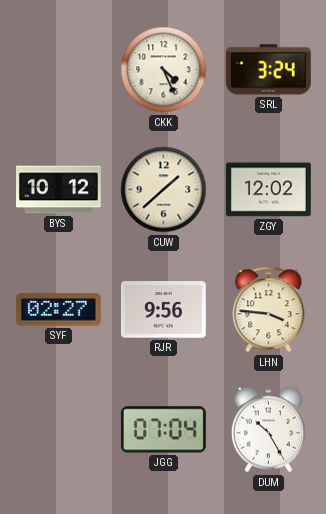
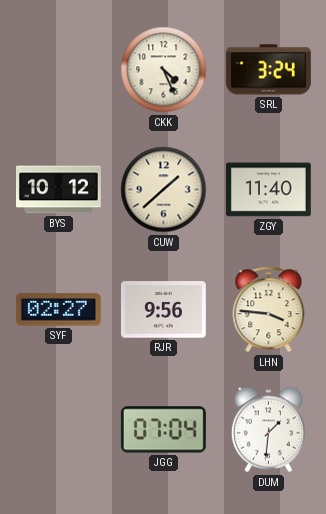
ZGY: 12:02 -> 11:40
DUM: 10:25 -> 1:31
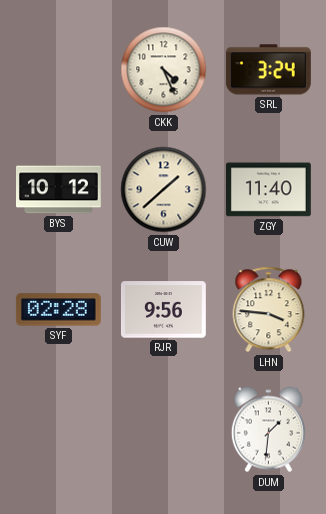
SYF: 02:27 -> 02:28
JGG: 07:04 -> none
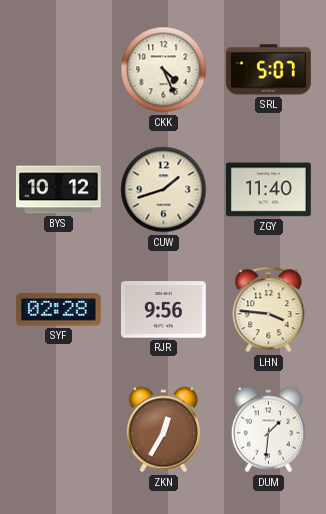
SRL: 3:24 -> 5:07
CUW: 1:38 -> 1:42
ZKN: none -> 12:35
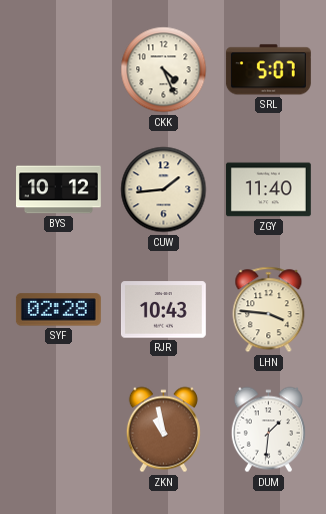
CUW: 1:42 -> 1:44
RJR: 9:56 -> 10:43
ZKN: 12:35 -> 10:58
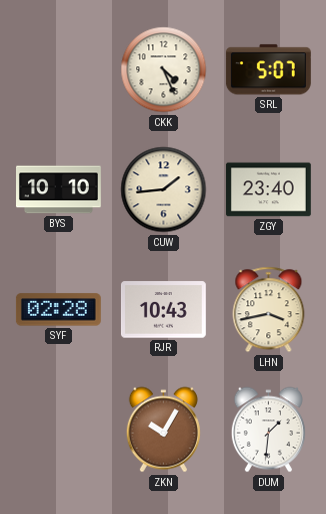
BYS: 10:12 -> 10:10
ZGY: 11:40 -> 23:40
LHN: 3:46 -> 3:43
ZKN: 10:58 -> 10:05
